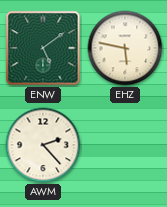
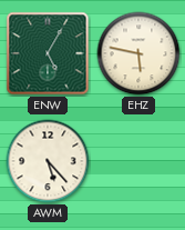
ENW: 5:09 -> 5:05
AWM: 2:23 -> 5:23
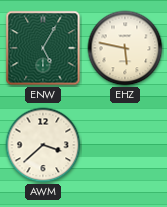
AWM: 5:23 -> 3:38
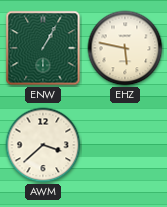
ENW: 5:05 -> 1:05
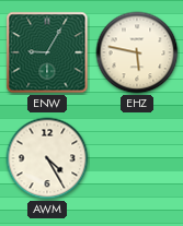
ENW: 1:05 -> 9:05
AWM: 3:38 -> 4:25
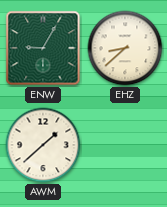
EHZ: 5:47 -> 8:38
AWM: 4:25 -> 1:38
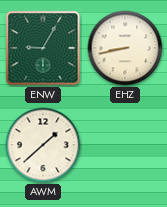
EHZ: 8:38 -> 8:43
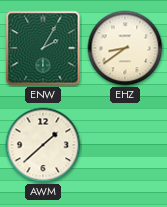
ENW: 9:05 -> 2:05
EHZ: 8:43 -> 8:39
